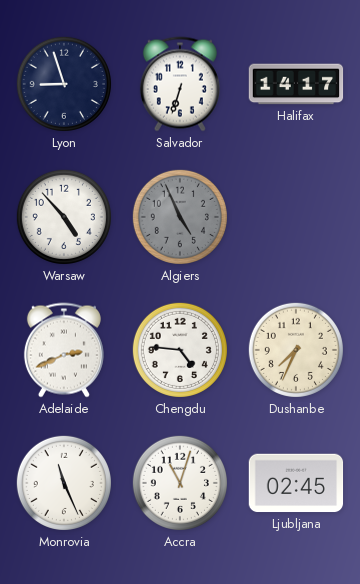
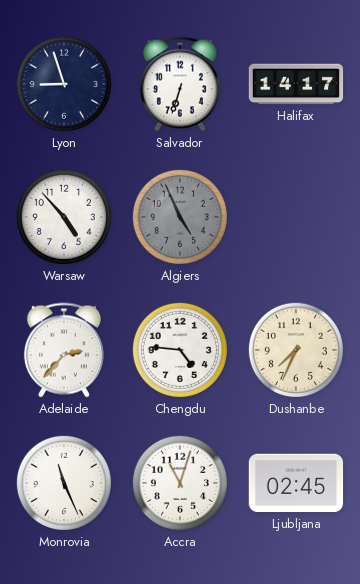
Adelaide: 2:41 -> 2:37
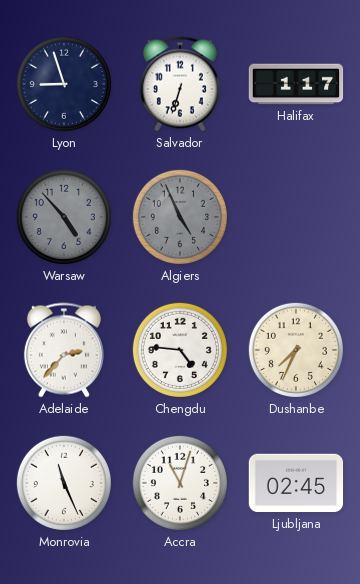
Halifax: 14:17 -> 1:17
Warsaw dial: white -> grey
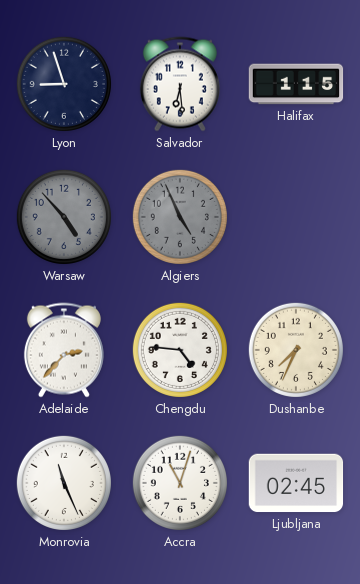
Salvador: 6:33 -> 6:29
Halifax: 1:17 -> 1:15
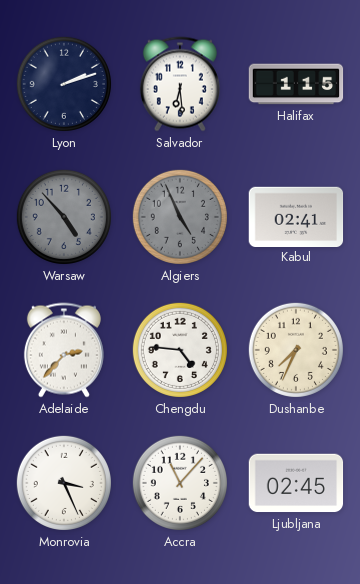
Lyon: 8:57 -> 2:12
Kabul: none -> 02:41
Monrovia: 11:26 -> 3:26
Accra: 11:03 -> 11:07
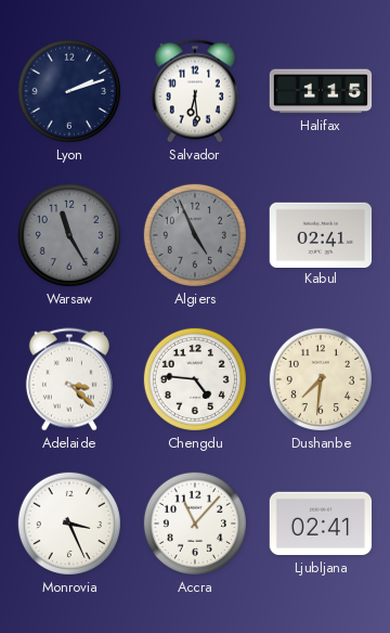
Warsaw: 4:53 -> 11:25
Adelaide: 2:37 -> 3:22
Dushanbe: 7:34 -> 7:31
Ljubljana: 02:45 -> 02:41
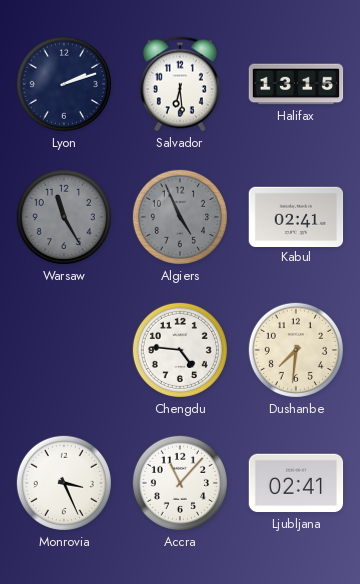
Halifax: 1:15 -> 13:15
Adelaide: 3:22 -> none
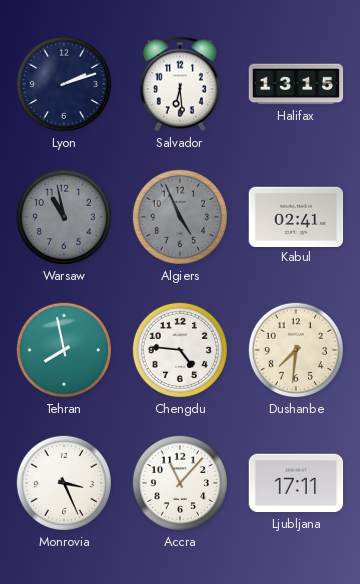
Warsaw: 11:25 -> 10:58
Tehran: none -> 7:58
Ljubljana: 02:41 -> 17:11
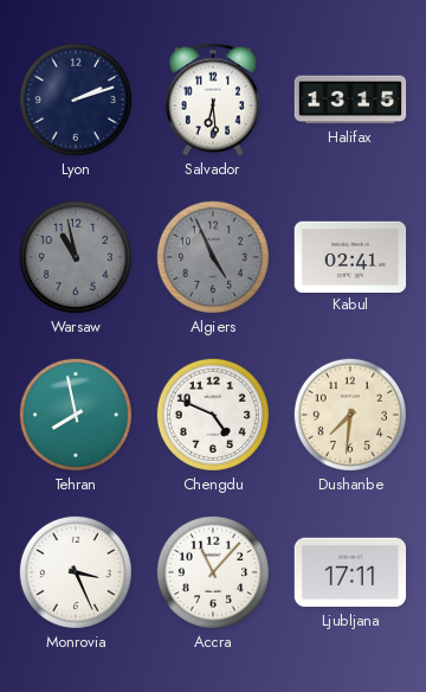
Chengdu: 4:46 -> 4:49
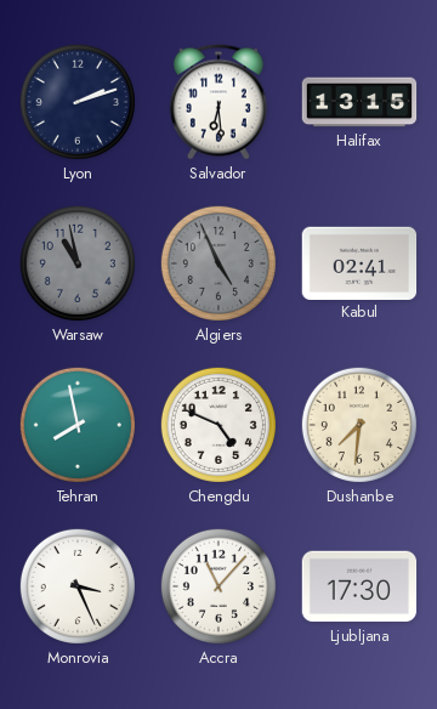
Ljubljana: 17:11 -> 17:30
